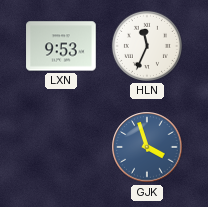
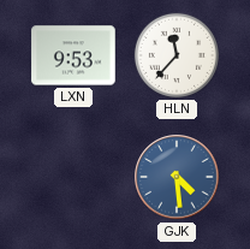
HLN: 11:34 -> 11:37
GJK: 3:57 -> 4:29
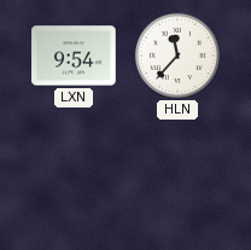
LXN: 9:53 -> 9:54
GJK: 4:29 -> none
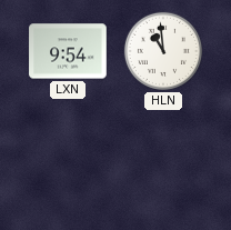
HLN: 11:37 -> 10:59
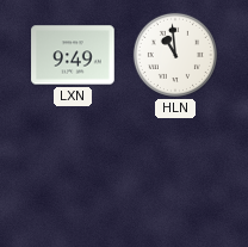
LXN: 9:54 -> 9:49
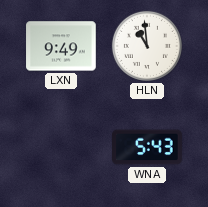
WNA: none -> 5:43
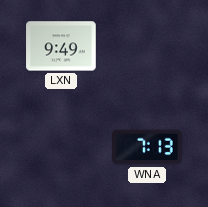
HLN: 10:59 -> none
WNA: 5:43 -> 7:13
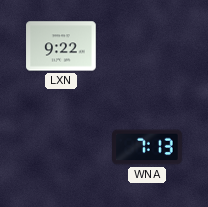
LXN: 9:49 -> 9:22
